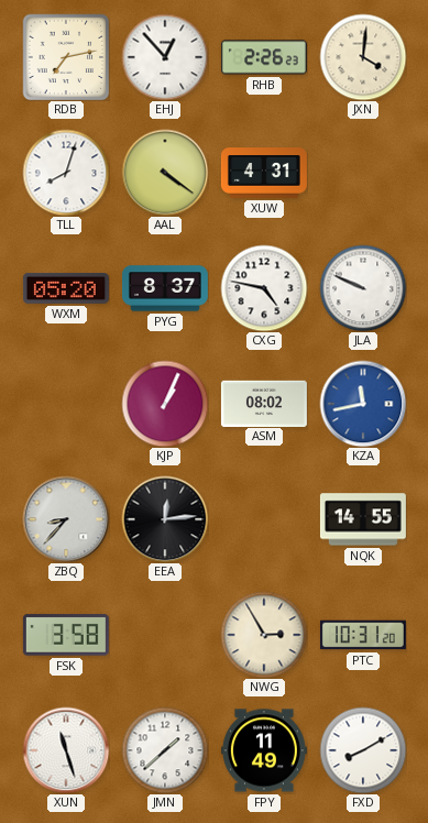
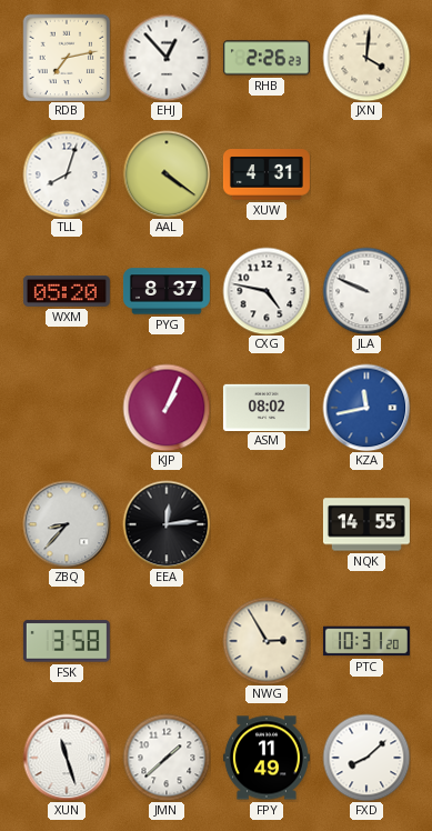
FXD: 8:10 -> 8:08
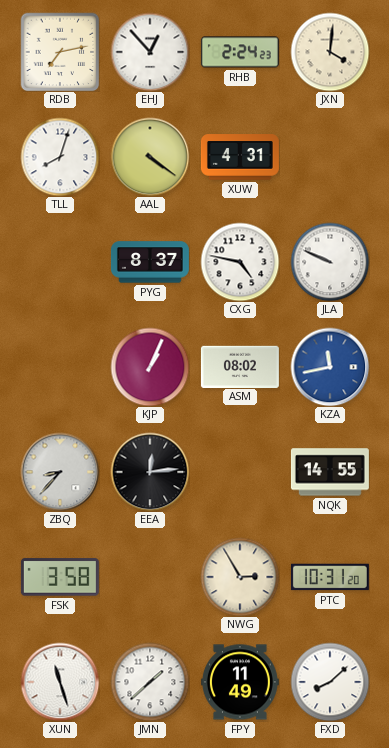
RHB: 2:26 -> 2:24
WXM: 05:20 -> none
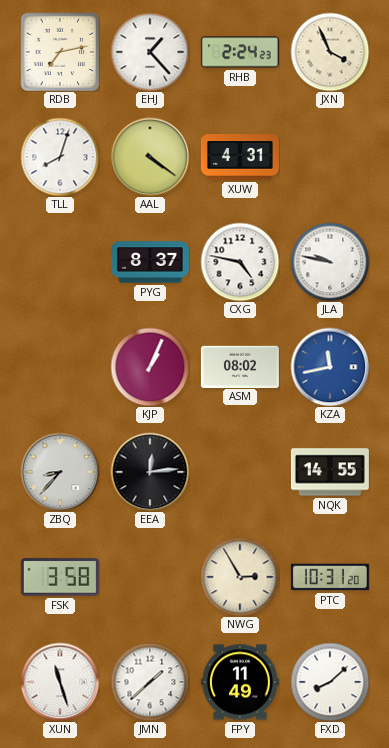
EHJ: 12:53 -> 1:23
JXN: 4:01 -> 3:56
JLA: 9:49 -> 9:47
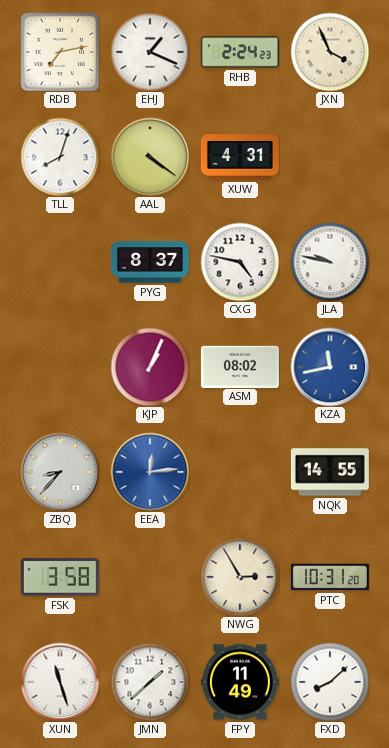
EHJ: 1:23 -> 1:19
EEA dial: black -> blue
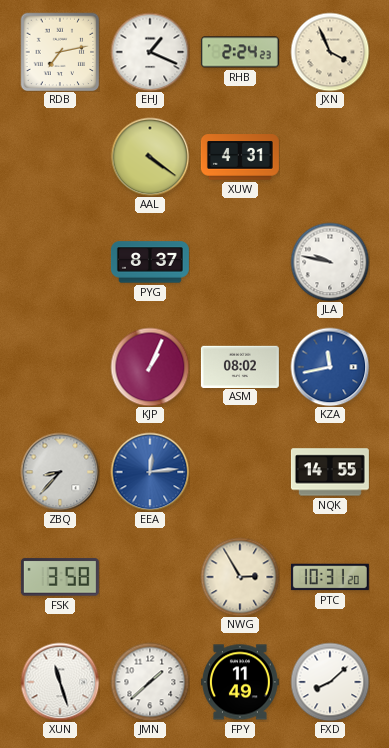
TLL: 8:03 -> none
CXG: 4:47 -> none
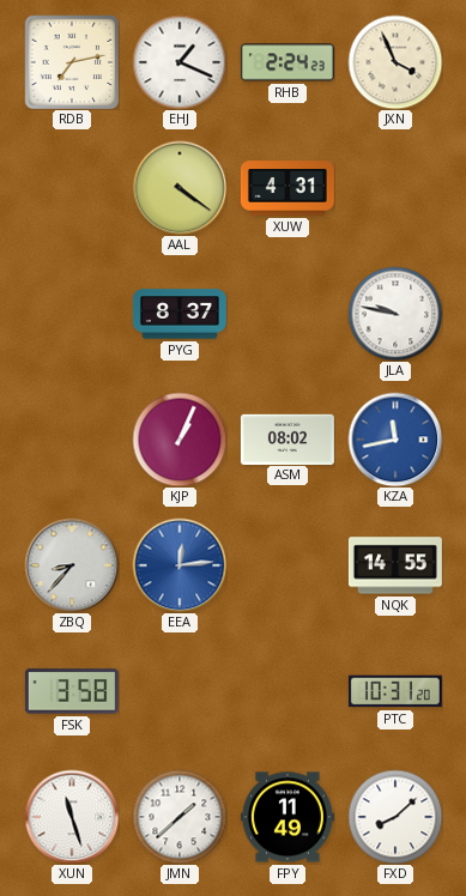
NWG: 2:55 -> none
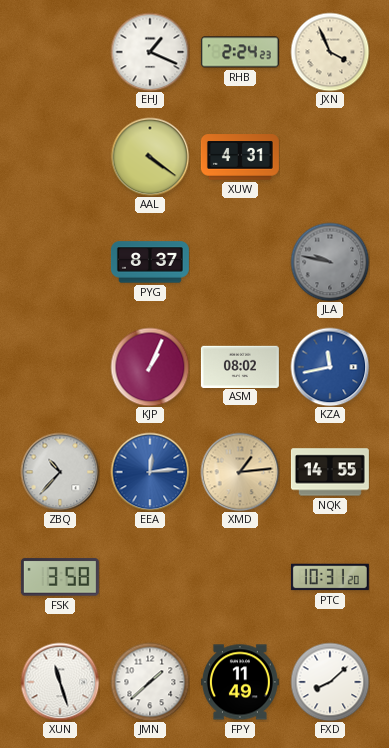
RDB: 7:13 -> none
JLA dial: white -> grey
ZBQ: 8:37 -> 10:37
XMD: none -> 1:14
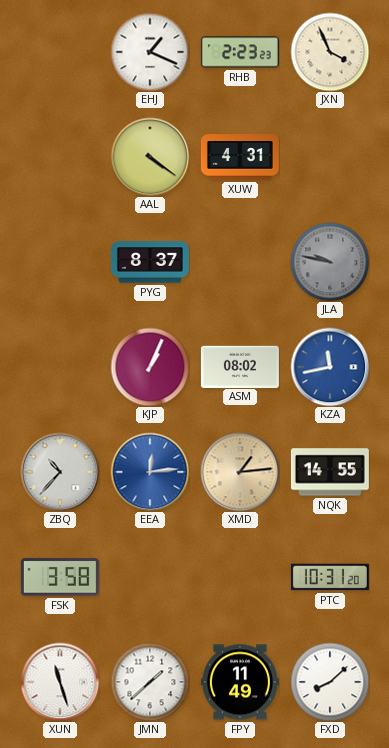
RHB: 2:24 -> 2:23
